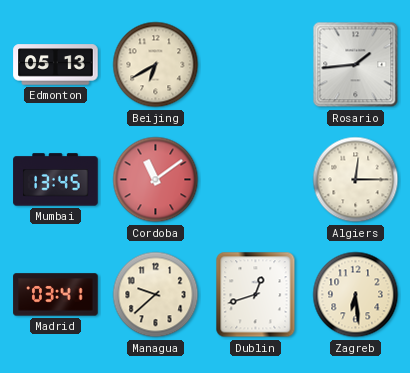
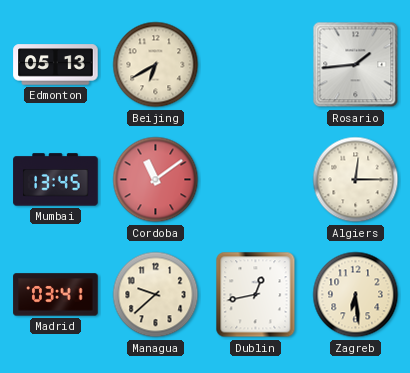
Dublin: 12:42 -> 12:43
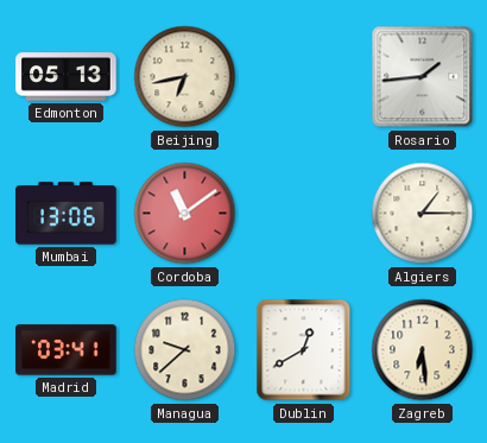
Beijing: 6:40 -> 6:43
Mumbai: 13:45 -> 13:06
Algiers: 12:15 -> 1:15
Dublin: 12:43 -> 12:40
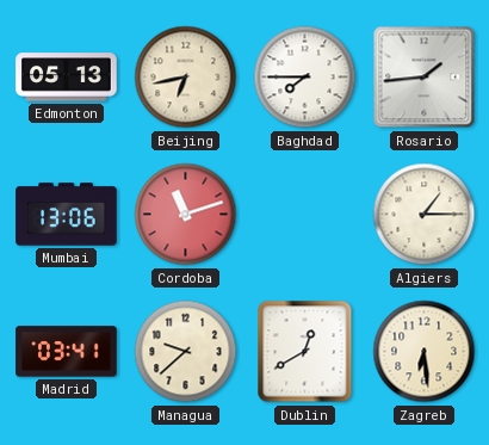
Baghdad: none -> 7:45
Cordoba: 11:09 -> 11:12
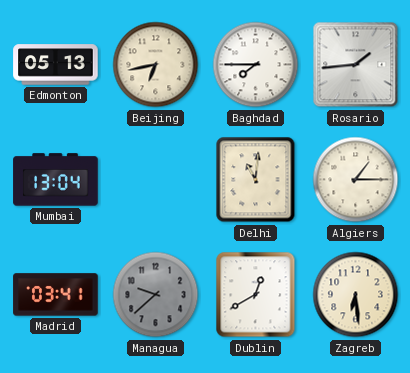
Mumbai: 13:06 -> 13:04
Cordoba: 11:12 -> none
Delhi: none -> 11:01
Managua dial: cream -> grey
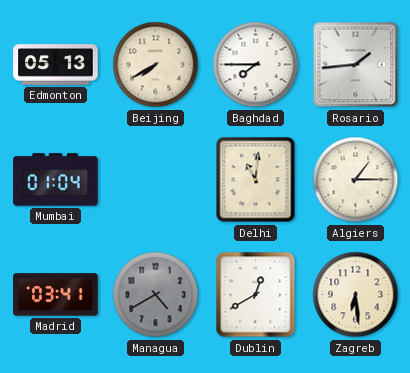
Beijing: 6:43 -> 7:40
Mumbai: 13:04 -> 01:04
Managua: 9:38 -> 4:40
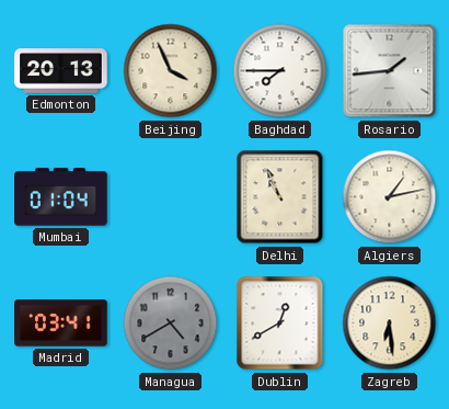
Edmonton: 05:13 -> 20:13
Beijing: 7:40 -> 3:56
Delhi: 11:01 -> 10:56
Algiers: 1:15 -> 1:13
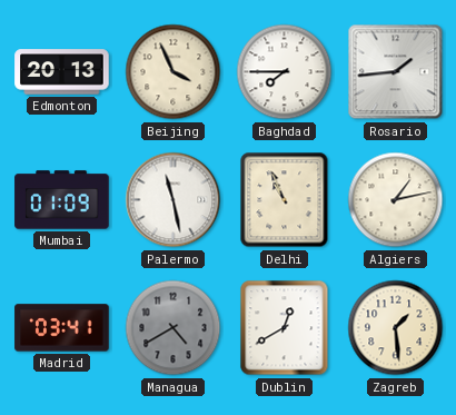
Mumbai: 01:04 -> 01:09
Palermo: none -> 11:28
Zagreb: 6:29 -> 1:29
